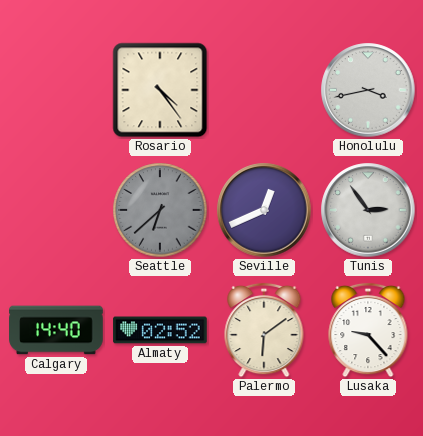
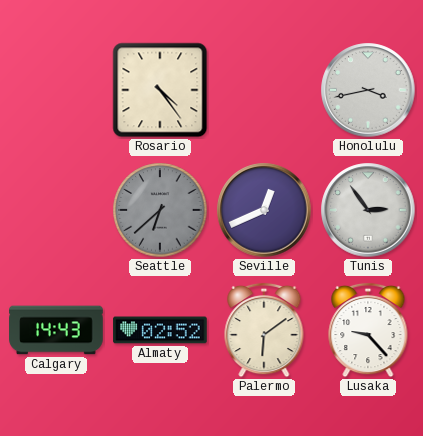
Calgary: 14:40 -> 14:43
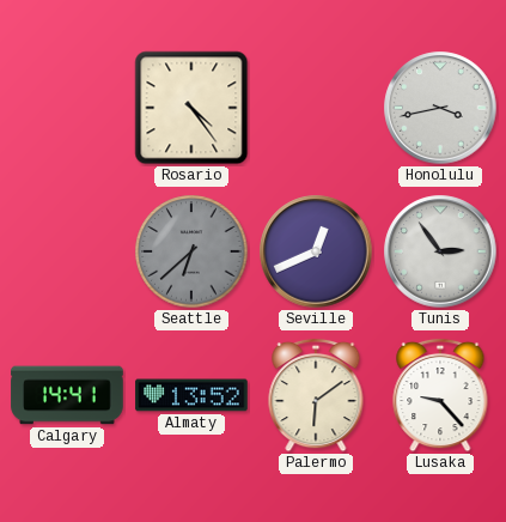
Calgary: 14:43 -> 14:41
Almaty: 02:52 -> 13:52
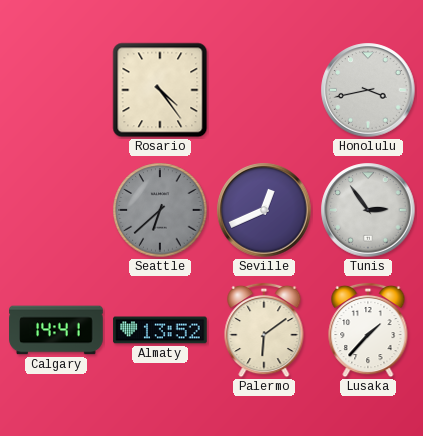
Lusaka: 9:23 -> 1:37
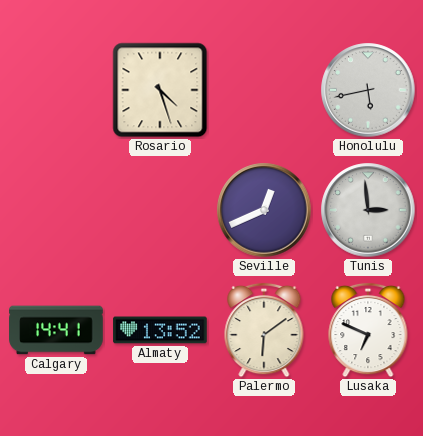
Rosario: 4:24 -> 4:27
Honolulu: 3:43 -> 5:43
Seattle: 6:38 -> none
Tunis: 2:54 -> 2:59
Lusaka: 1:37 -> 6:49
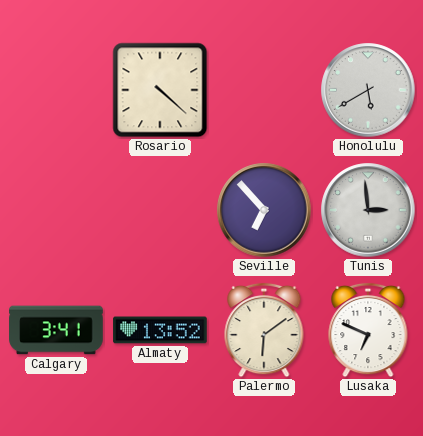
Rosario: 4:27 -> 4:22
Honolulu: 5:43 -> 5:40
Seville: 12:41 -> 6:53
Calgary: 14:41 -> 3:41
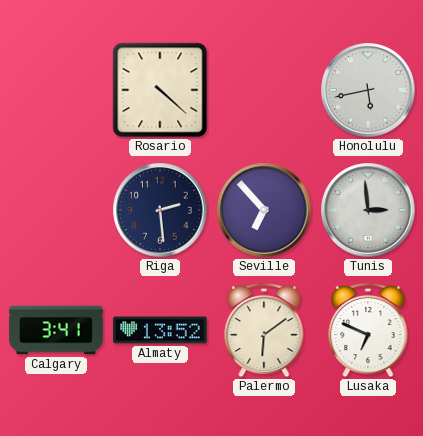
Honolulu: 5:40 -> 5:43
Riga: none -> 2:29
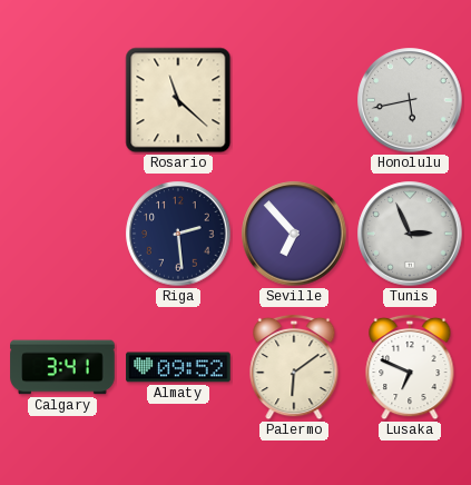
Rosario: 4:22 -> 11:22
Tunis: 2:59 -> 2:56
Almaty: 13:52 -> 09:52
